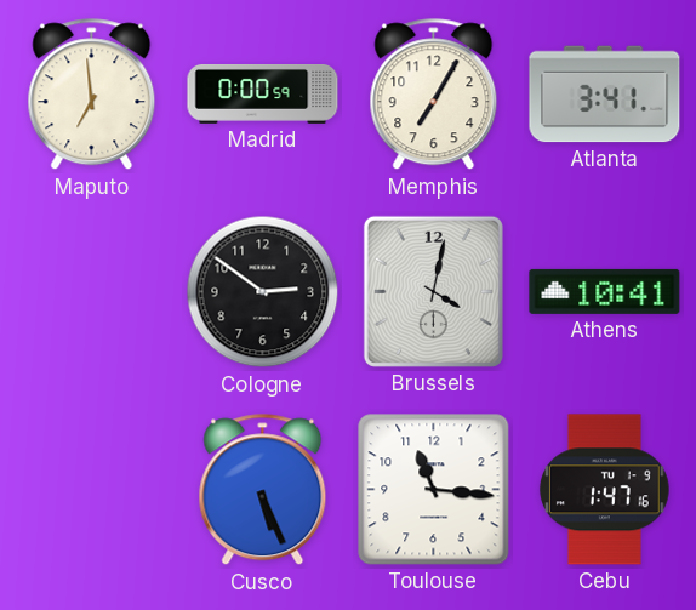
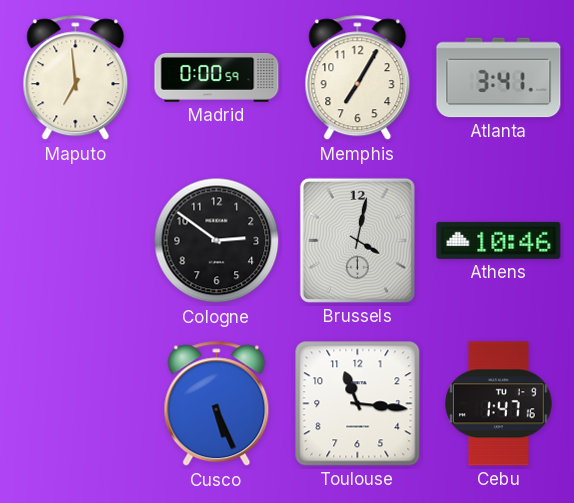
Athens: 10:41 -> 10:46
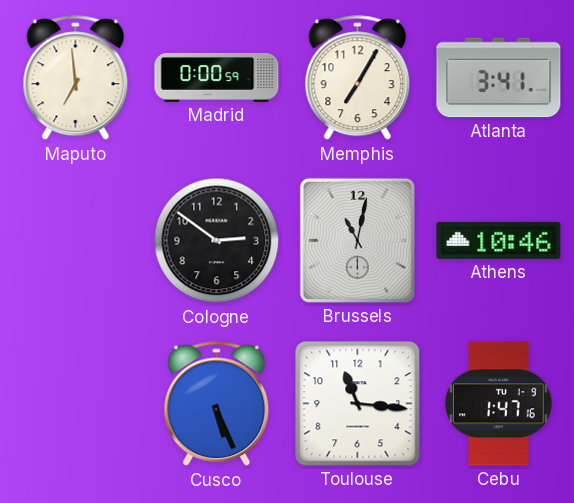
Brussels: 4:02 -> 11:02
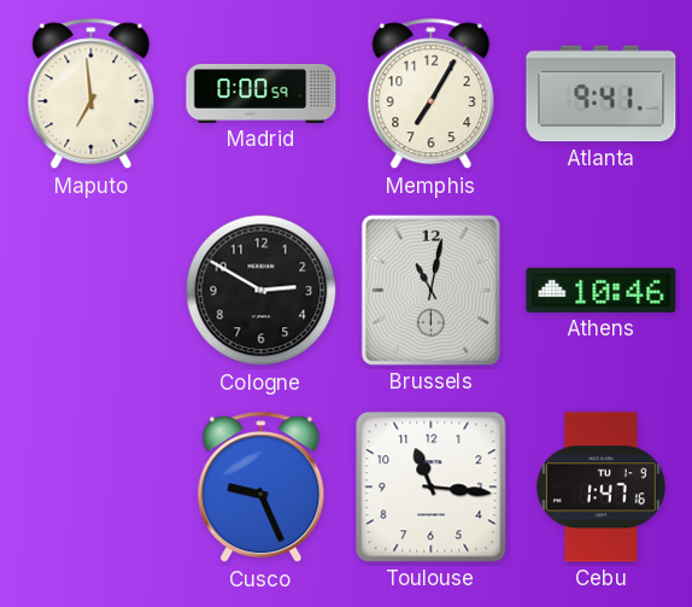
Atlanta: 3:41 -> 9:41
Cologne: 2:51 -> 2:50
Cusco: 5:26 -> 9:26
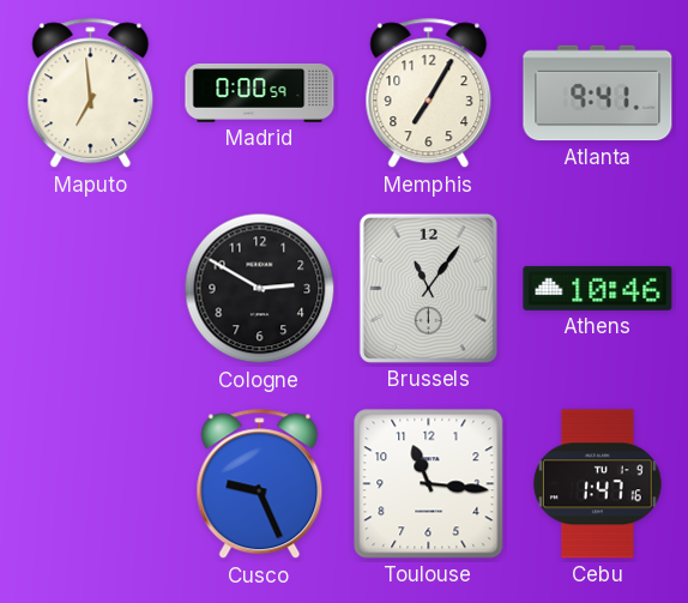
Brussels: 11:02 -> 11:06
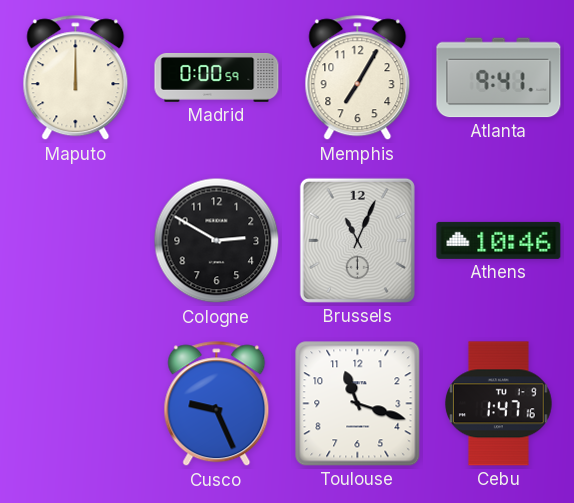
Maputo: 6:59 -> 12:00
Brussels: 11:06 -> 11:04
Toulouse: 11:16 -> 11:18
